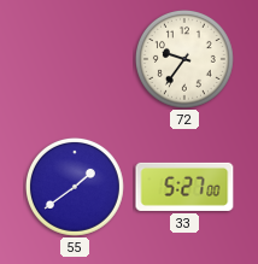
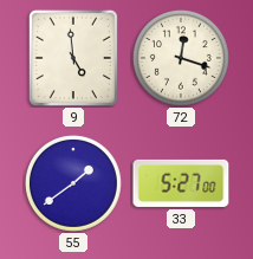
9: none -> 4:59
72: 9:36 -> 12:18
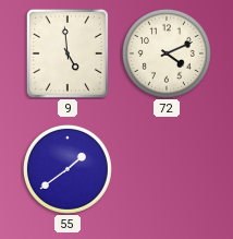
72: 12:18 -> 4:11
33: 5:27 -> none
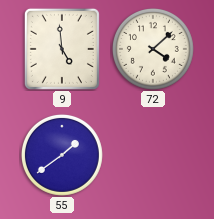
72: 4:11 -> 4:08
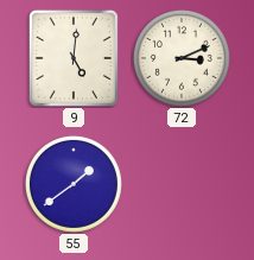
9: 4:59 -> 5:01
72: 4:08 -> 3:11
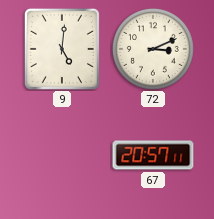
55: 1:39 -> none
67: none -> 20:57
